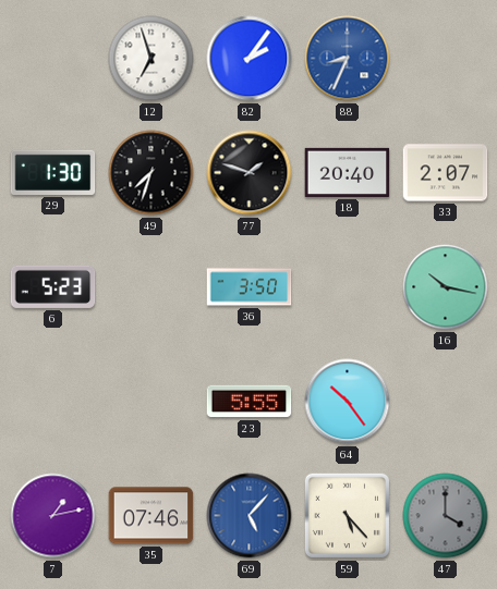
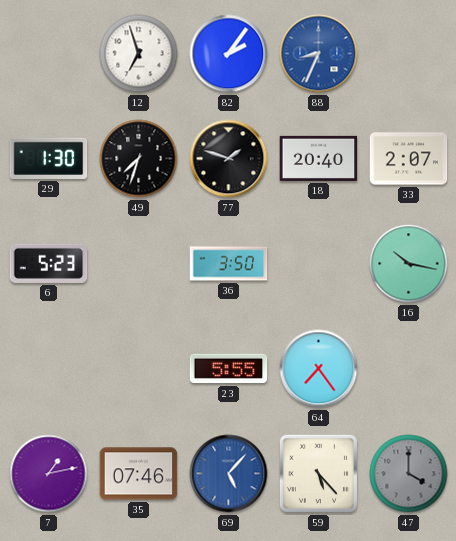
64: 10:24 -> 7:24
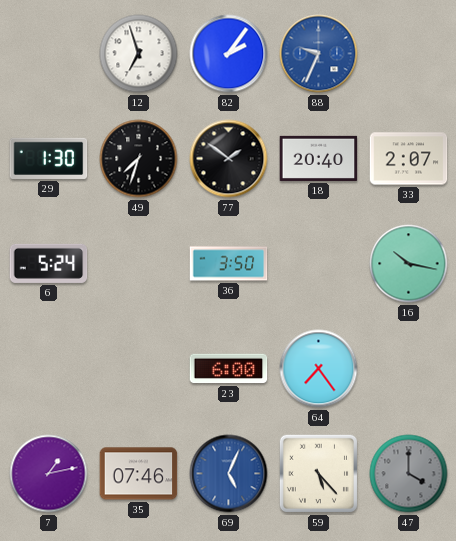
88: 8:34 -> 9:34
77: 1:48 -> 1:51
6: 5:23 -> 5:24
23: 5:55 -> 6:00
69: 5:07 -> 5:04
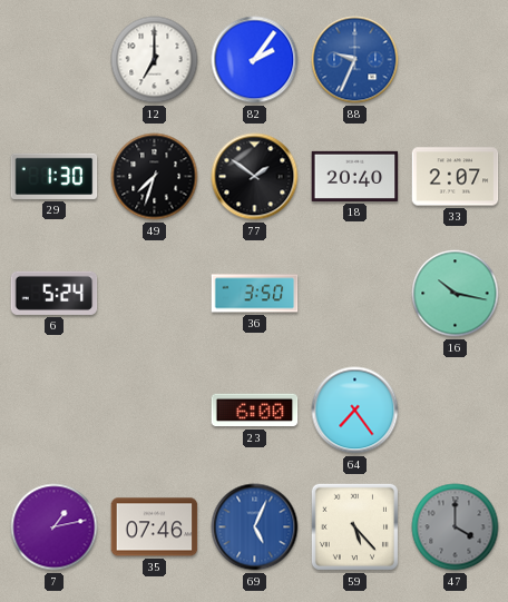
12: 6:57 -> 7:00
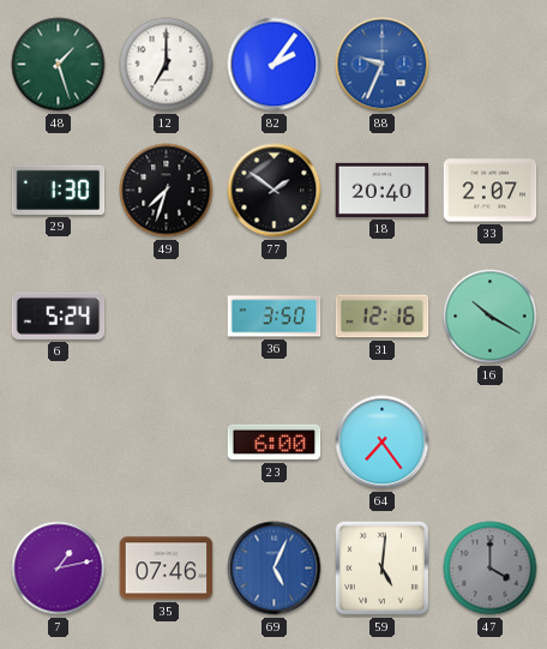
48: none -> 1:27
31: none -> 12:16
16: 10:17 -> 10:20
59: 5:23 -> 5:01
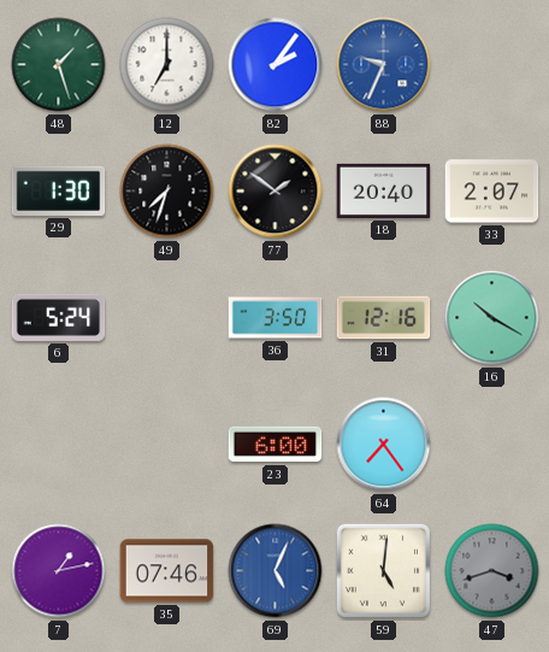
47: 4:00 -> 3:42
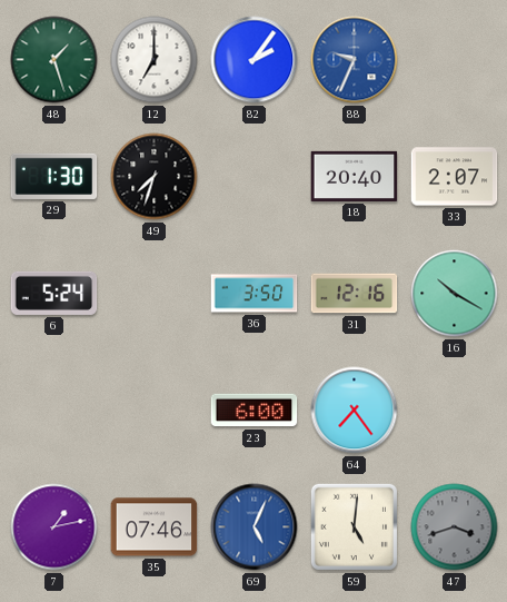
77: 1:51 -> none
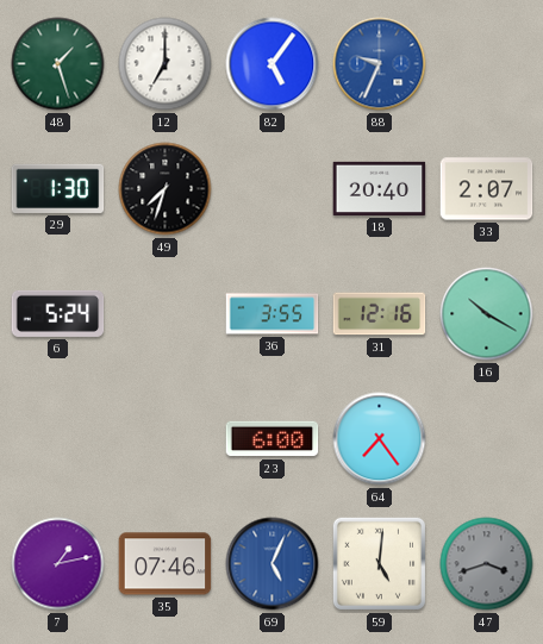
82: 2:06 -> 5:06
36: 3:50 -> 3:55
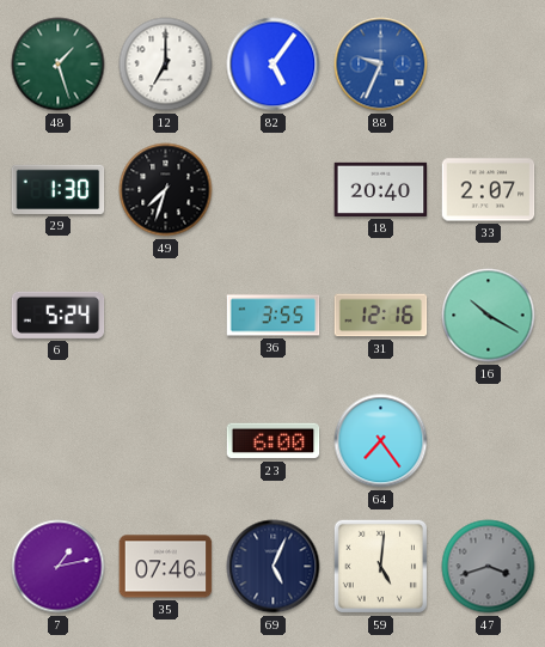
69 dial: blue -> navy
